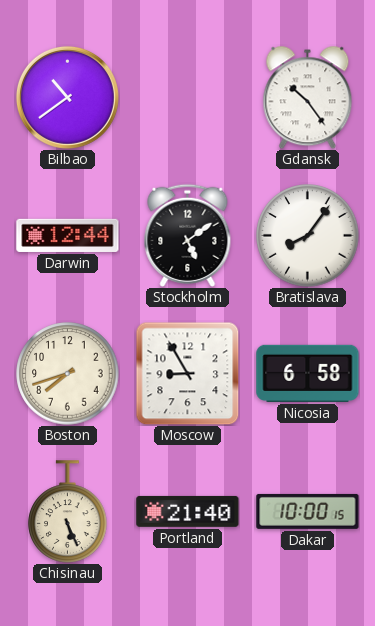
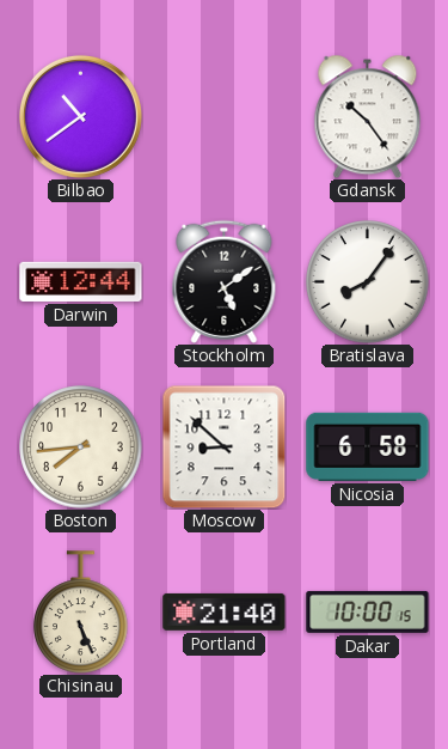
Boston: 7:42 -> 7:44
Moscow: 8:55 -> 8:52
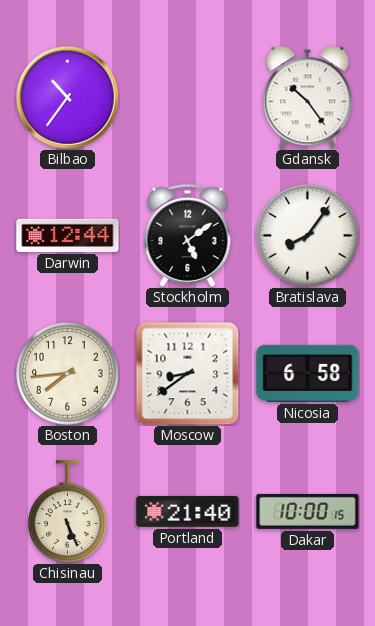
Bilbao: 10:39 -> 10:36
Moscow: 8:52 -> 8:39
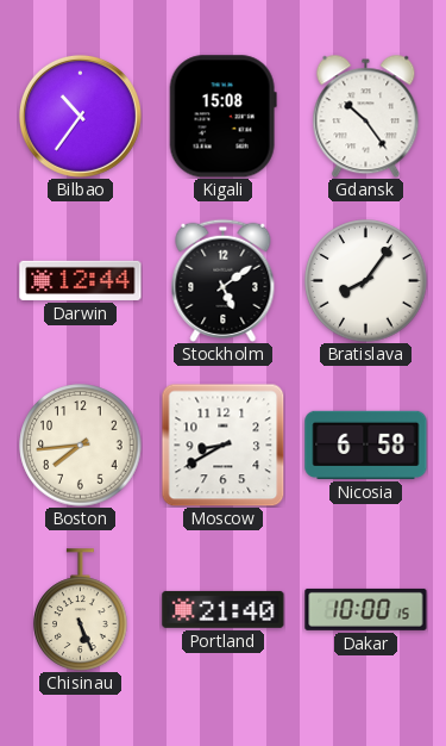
Kigali: none -> 15:08
Moscow: 8:39 -> 8:40
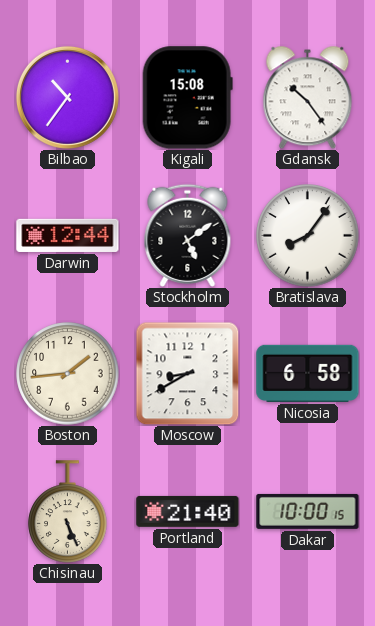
Boston: 7:44 -> 1:44
